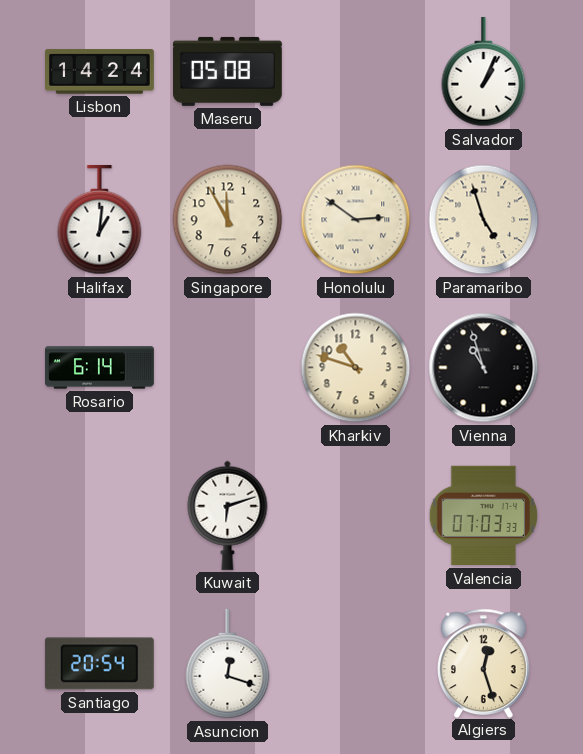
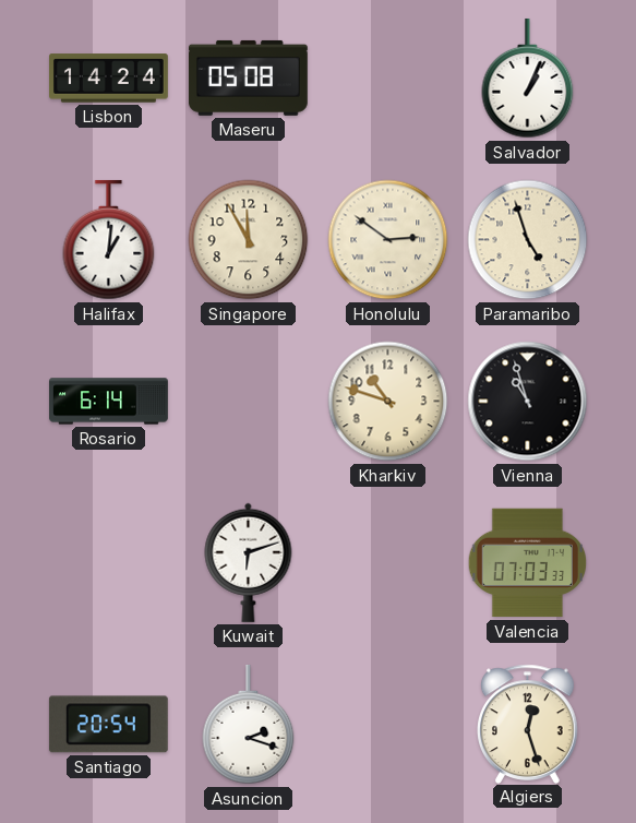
Asuncion: 12:18 -> 2:18
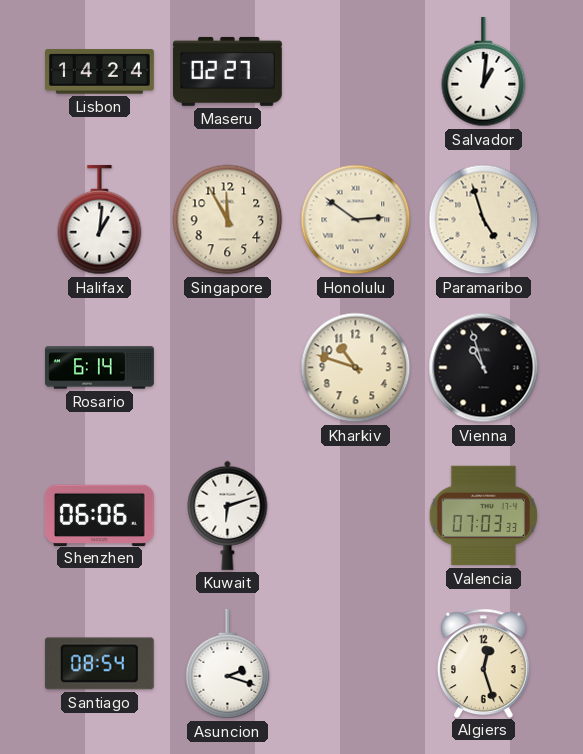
Maseru: 05:08 -> 02:27
Salvador: 1:04 -> 1:01
Shenzhen: none -> 06:06
Santiago: 20:54 -> 08:54
